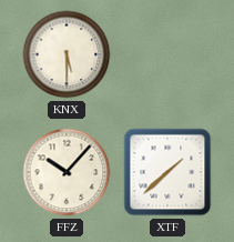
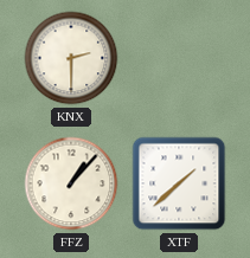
KNX: 5:30 -> 2:30
FFZ: 10:07 -> 1:07
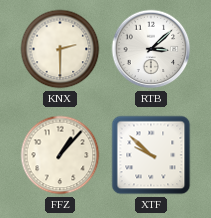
RTB: none -> 3:08
XTF: 1:38 -> 9:52
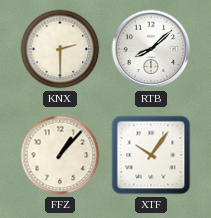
RTB: 3:08 -> 8:08
XTF: 9:52 -> 10:06
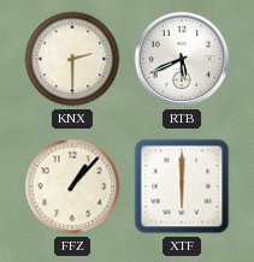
RTB: 8:08 -> 5:41
XTF: 10:06 -> 6:00
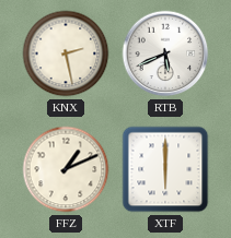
KNX: 2:30 -> 2:28
FFZ: 1:07 -> 1:11
